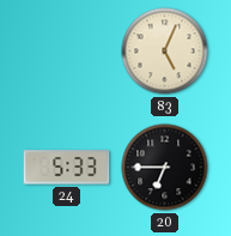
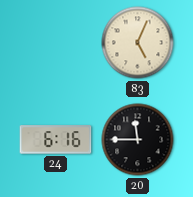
24: 5:33 -> 6:16
20: 6:45 -> 11:45
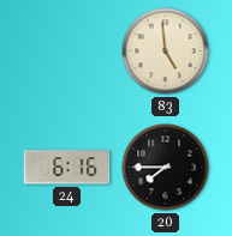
83: 5:04 -> 4:59
20: 11:45 -> 7:45
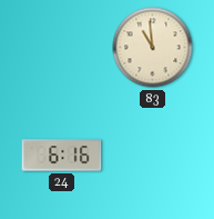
83: 4:59 -> 10:59
20: 7:45 -> none
